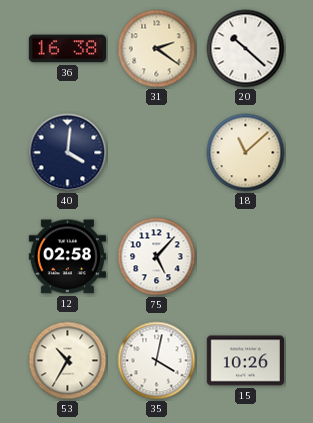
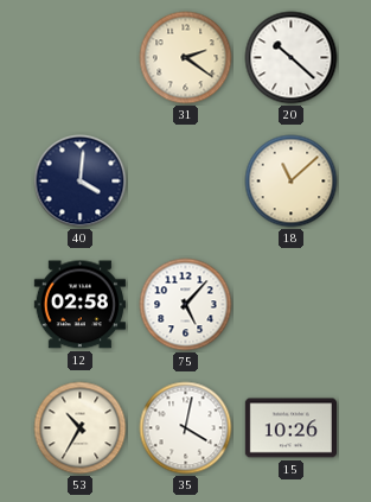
36: 16:38 -> none
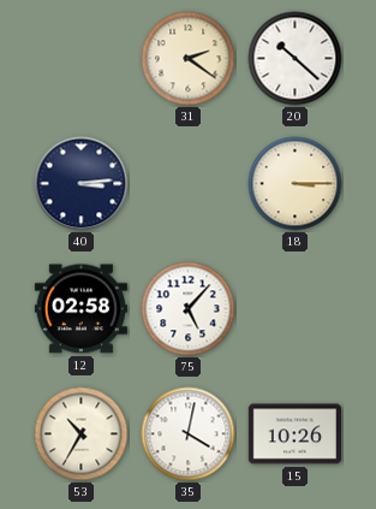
40: 4:01 -> 3:14
18: 11:08 -> 3:15
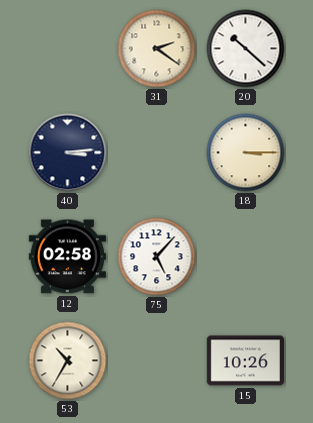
35: 4:02 -> none
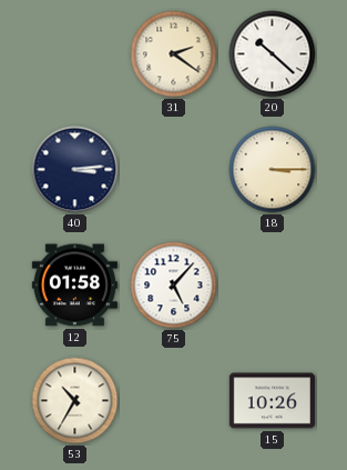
12: 02:58 -> 01:58
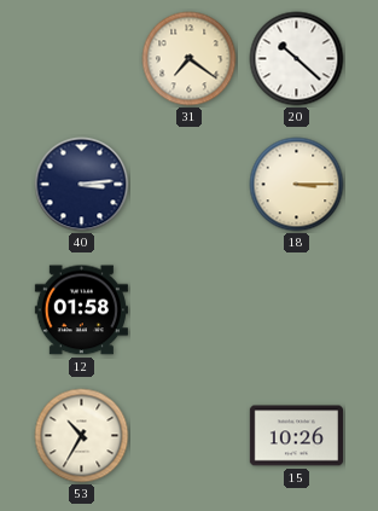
31: 2:21 -> 7:21
75: 5:07 -> none
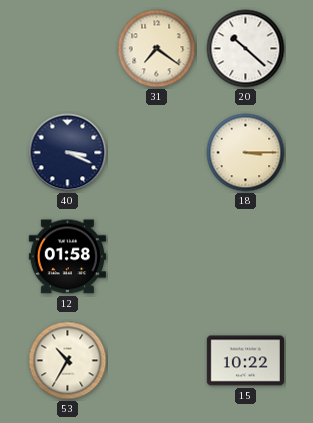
40: 3:14 -> 3:19
15: 10:26 -> 10:22
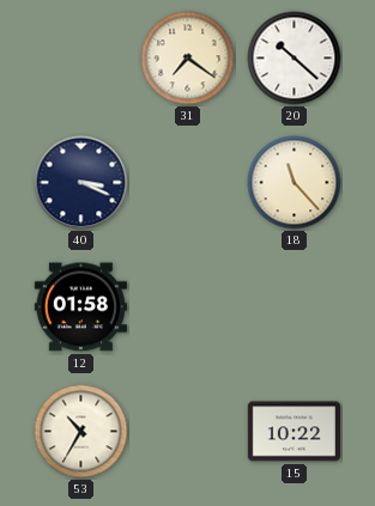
18: 3:15 -> 11:23
